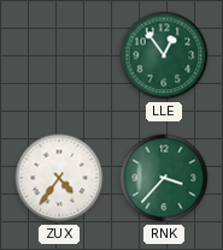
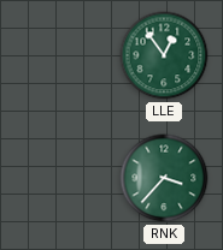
ZUX: 4:36 -> none
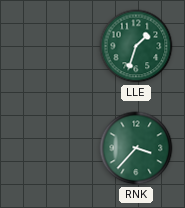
LLE: 12:54 -> 1:33
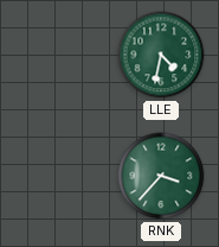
LLE: 1:33 -> 4:32
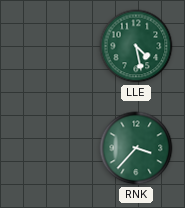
LLE: 4:32 -> 4:28
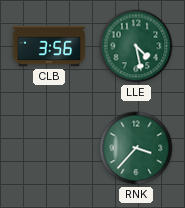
CLB: none -> 3:56
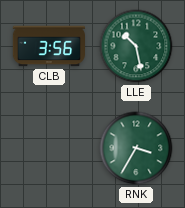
LLE: 4:28 -> 10:28
RNK: 3:37 -> 3:35
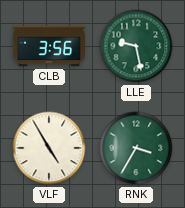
LLE: 10:28 -> 9:28
VLF: none -> 4:55
